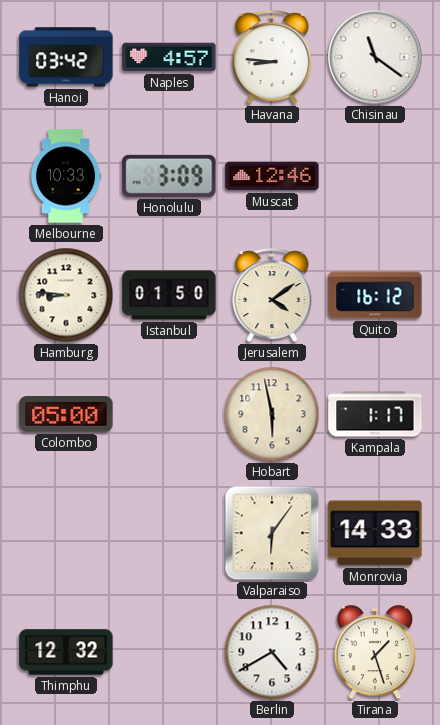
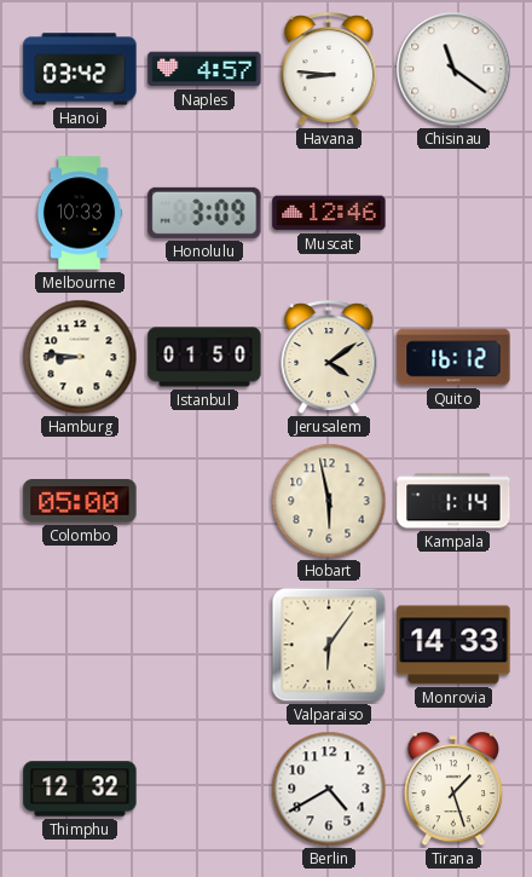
Kampala: 1:17 -> 1:14
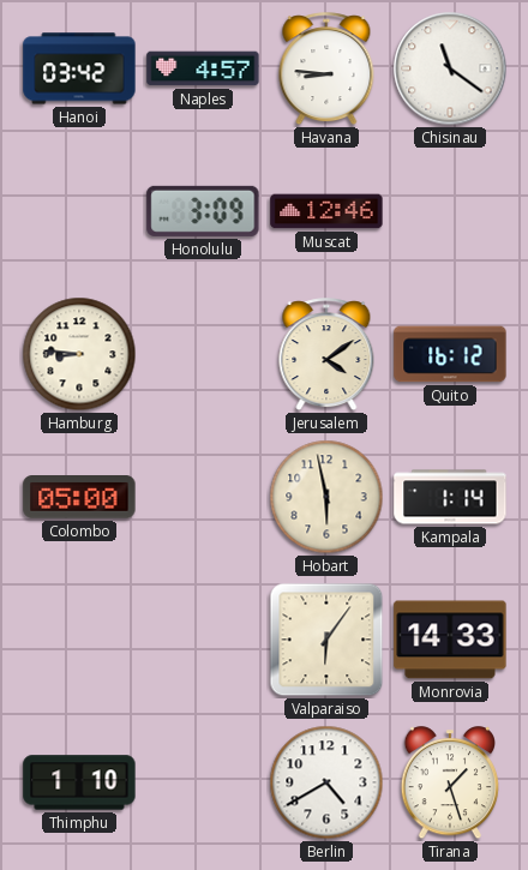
Melbourne: 10:33 -> none
Istanbul: 01:50 -> none
Thimphu: 12:32 -> 1:10
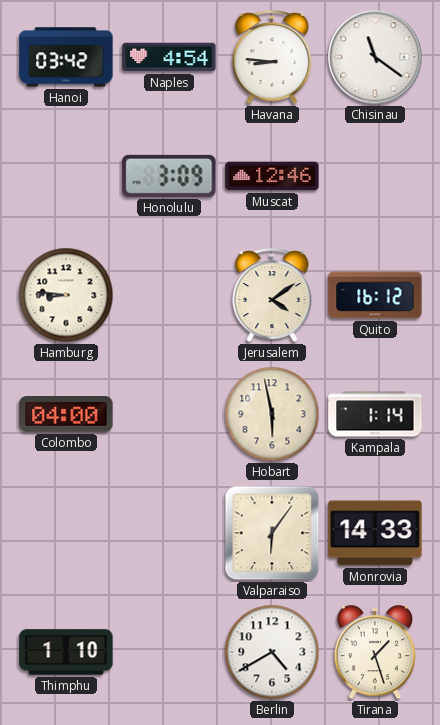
Naples: 4:57 -> 4:54
Colombo: 05:00 -> 04:00
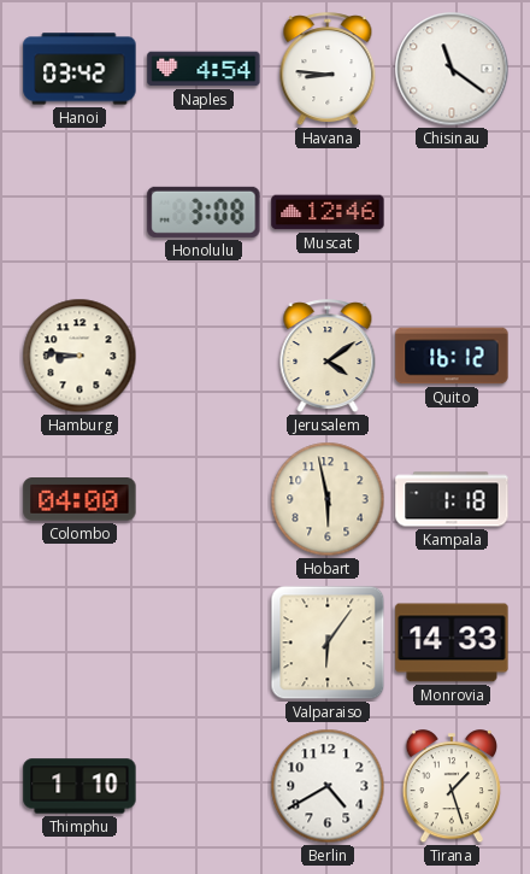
Honolulu: 3:09 -> 3:08
Kampala: 1:14 -> 1:18
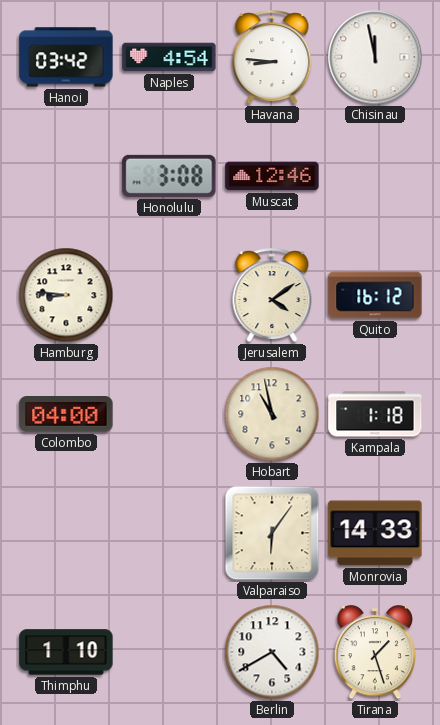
Chisinau: 11:21 -> 11:58
Hobart: 5:58 -> 10:58
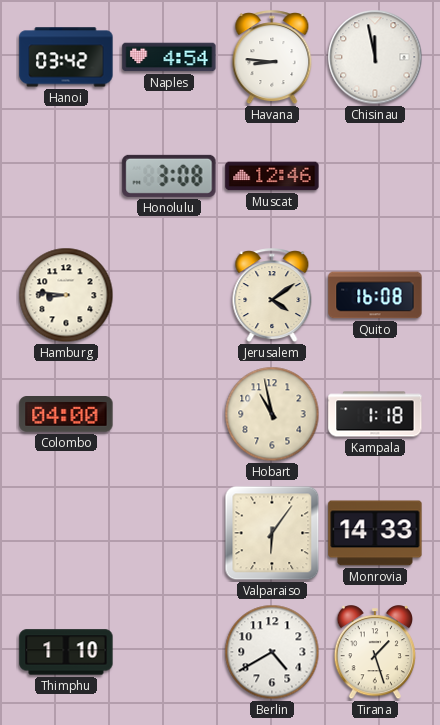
Quito: 16:12 -> 16:08
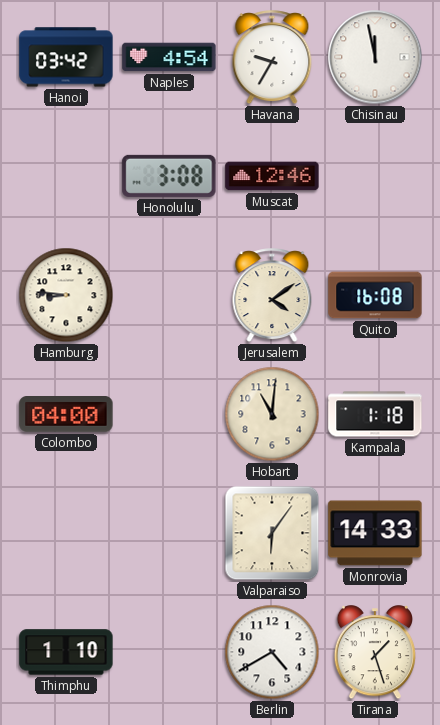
Havana: 8:46 -> 9:35
Hobart: 10:58 -> 11:01
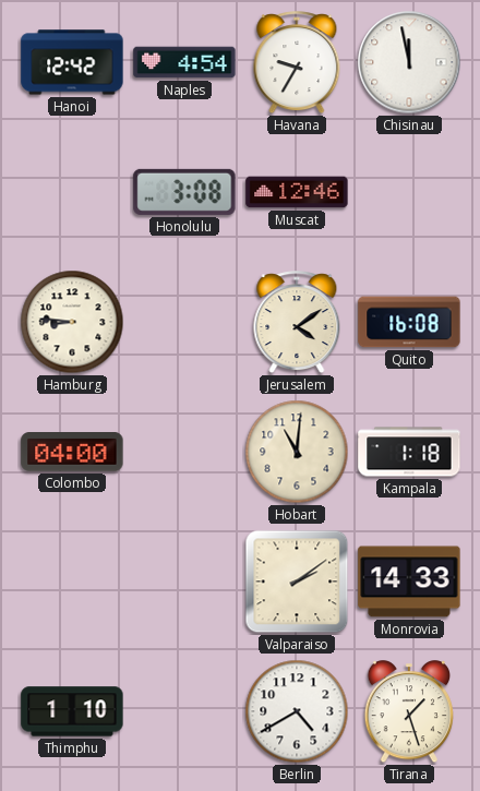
Hanoi: 03:42 -> 12:42
Valparaiso: 6:06 -> 2:09
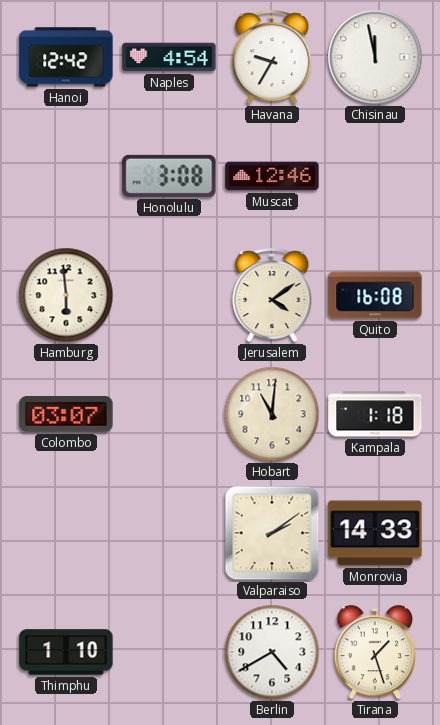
Hamburg: 8:46 -> 5:59
Colombo: 04:00 -> 03:07
